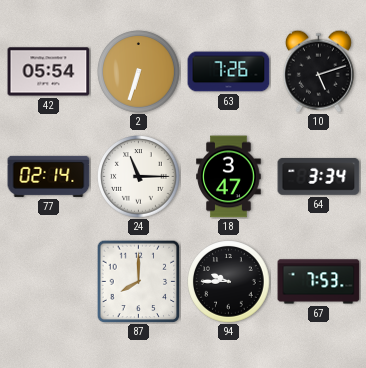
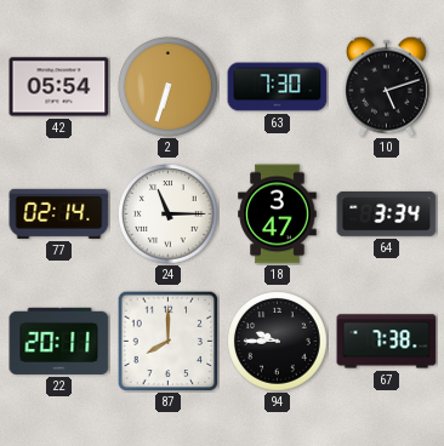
63: 7:26 -> 7:30
22: none -> 20:11
67: 7:53 -> 7:38
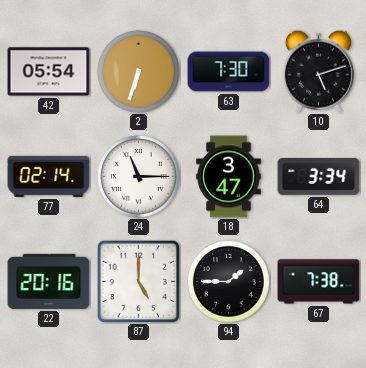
22: 20:11 -> 20:16
87: 8:00 -> 5:00
94: 9:45 -> 1:45
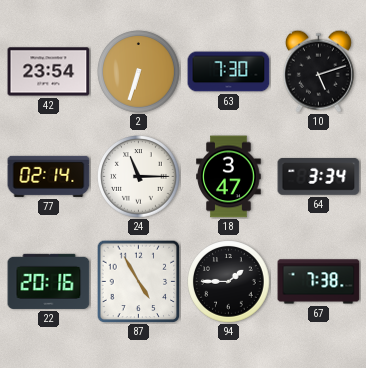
42: 05:54 -> 23:54
87: 5:00 -> 4:55
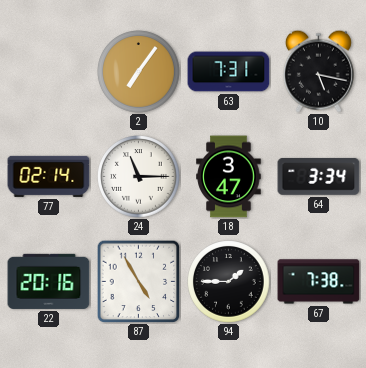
42: 23:54 -> none
2: 6:33 -> 7:06
63: 7:30 -> 7:31
10: 5:12 -> 5:17
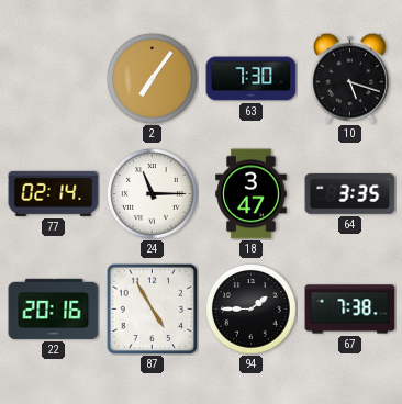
63: 7:31 -> 7:30
10: 5:17 -> 5:18
64: 3:34 -> 3:35
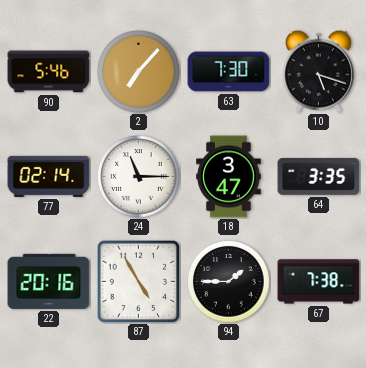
90: none -> 5:46
2: 7:06 -> 7:07
